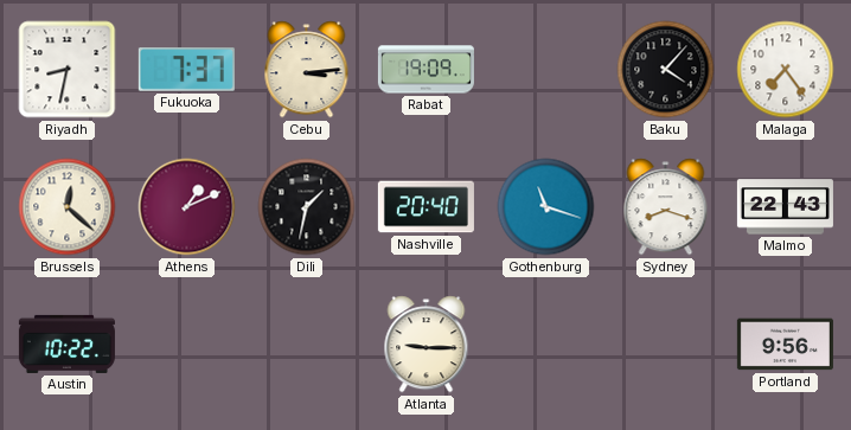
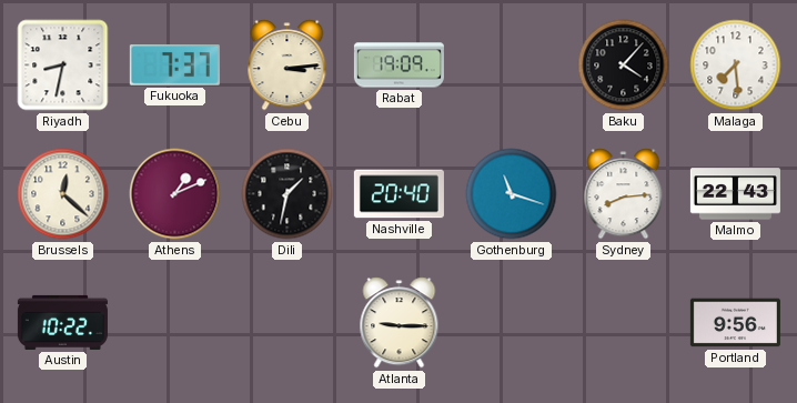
Malaga: 7:24 -> 7:29
Sydney: 8:18 -> 8:14
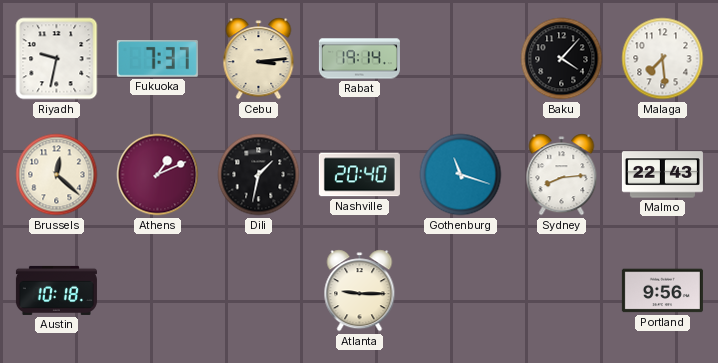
Riyadh: 8:32 -> 9:32
Rabat: 19:09 -> 19:14
Austin: 10:22 -> 10:18
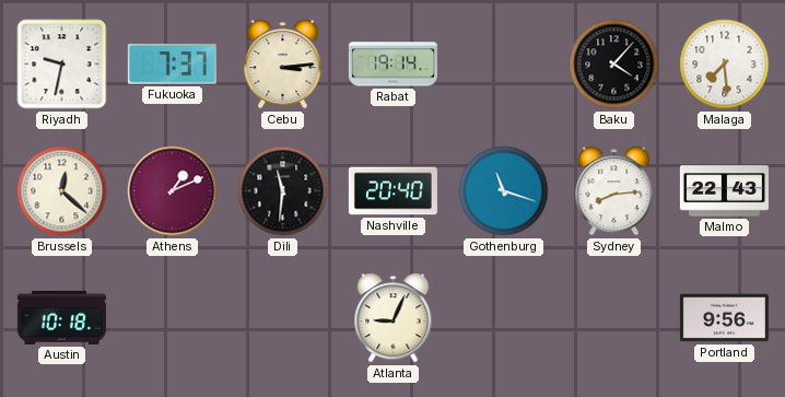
Dili: 1:32 -> 11:31
Atlanta: 9:15 -> 9:04
